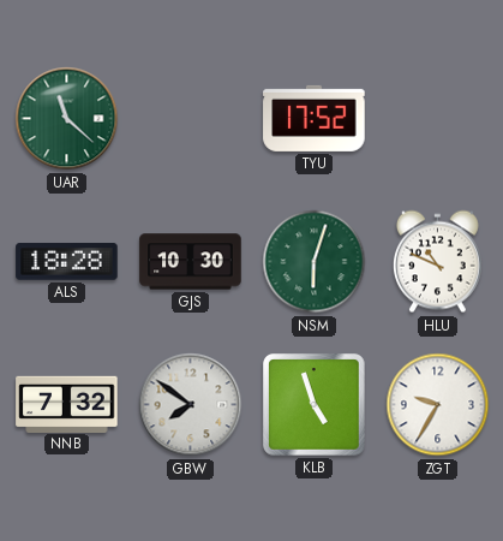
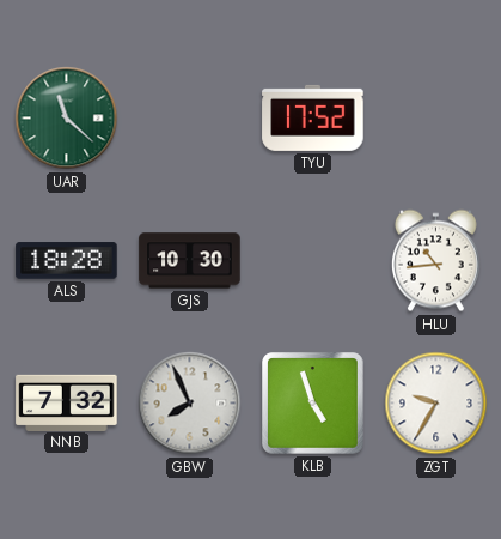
NSM: 6:03 -> none
HLU: 10:49 -> 10:44
GBW: 7:51 -> 7:56
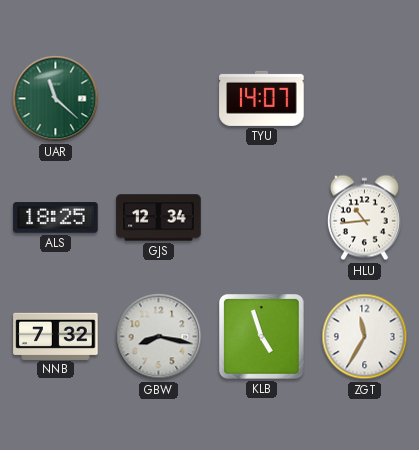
TYU: 17:52 -> 14:07
ALS: 18:28 -> 18:25
GJS: 10:30 -> 12:34
GBW: 7:56 -> 8:17
ZGT: 9:35 -> 11:35
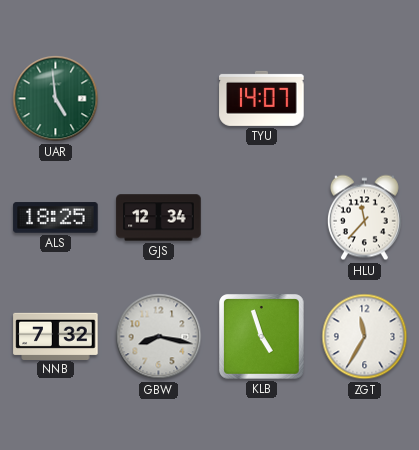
UAR: 11:22 -> 4:59
HLU: 10:44 -> 11:37
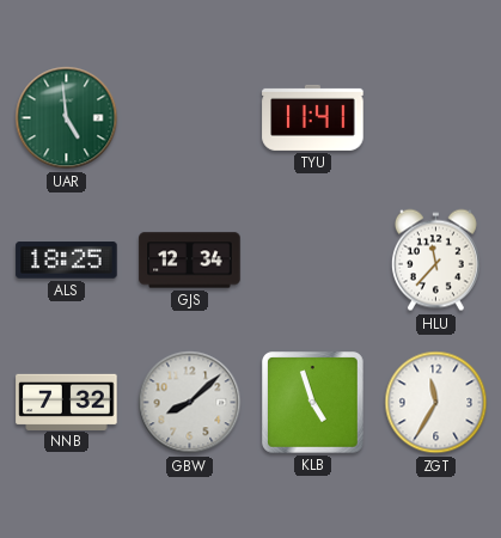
TYU: 14:07 -> 11:41
GBW: 8:17 -> 8:08
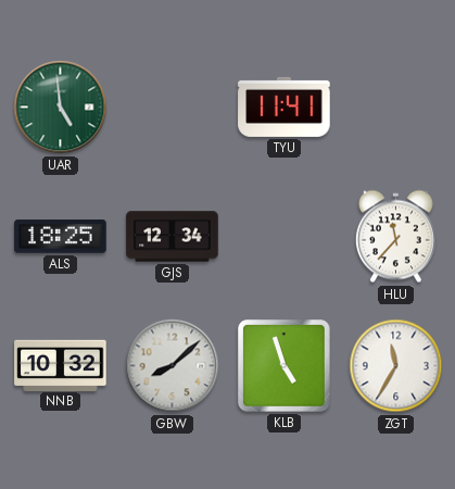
NNB: 7:32 -> 10:32
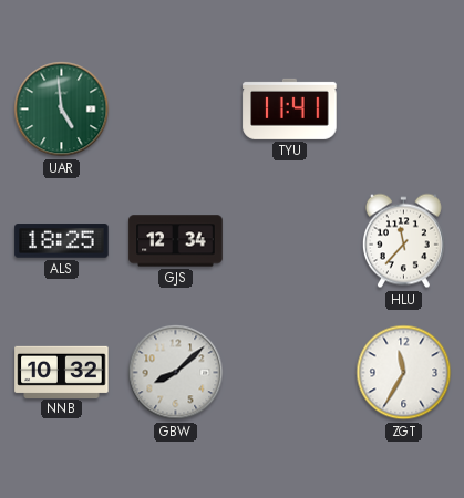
KLB: 4:57 -> none
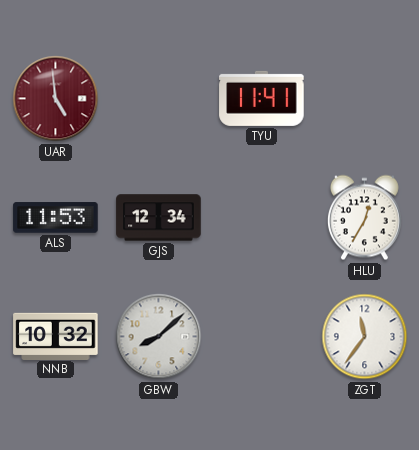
UAR dial: green -> burgundy
ALS: 18:25 -> 11:53
HLU: 11:37 -> 12:35
ZGT: 11:35 -> 11:36
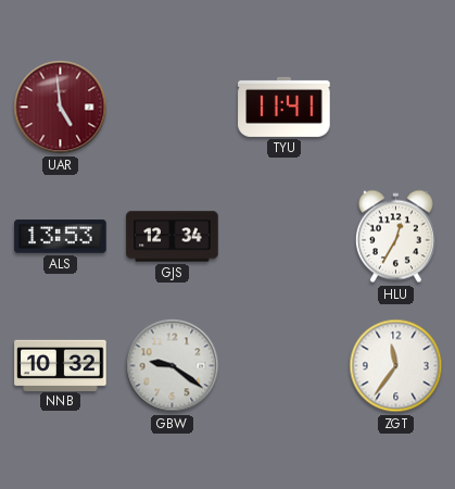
ALS: 11:53 -> 13:53
GBW: 8:08 -> 9:21
